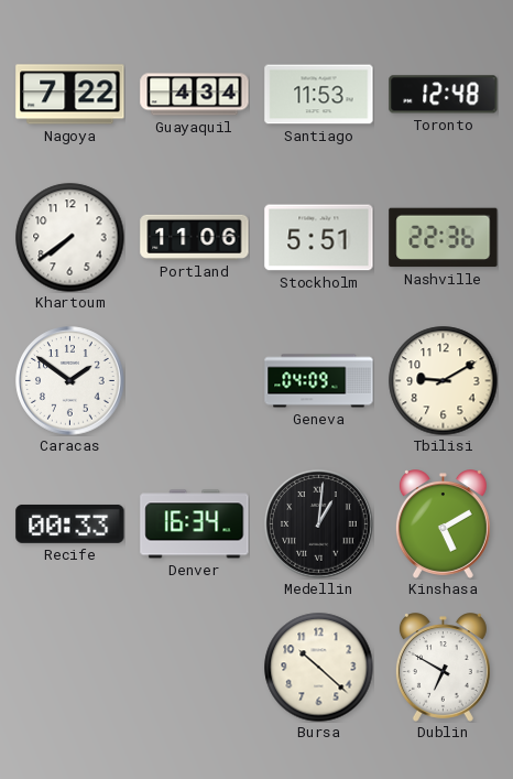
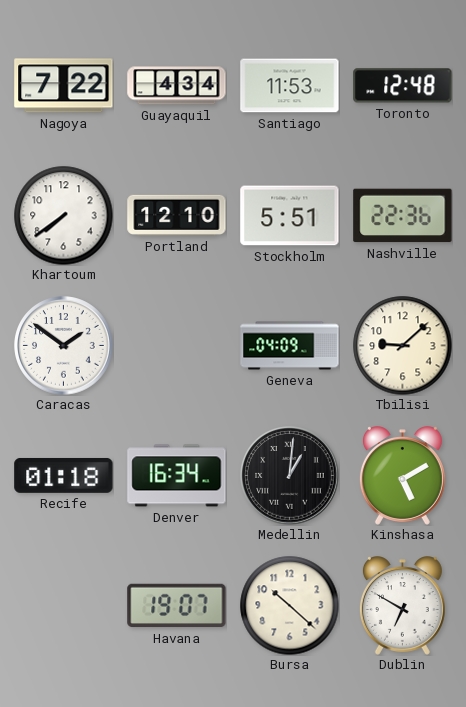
Portland: 11:06 -> 12:10
Tbilisi: 9:10 -> 9:08
Recife: 00:33 -> 01:18
Havana: none -> 19:07
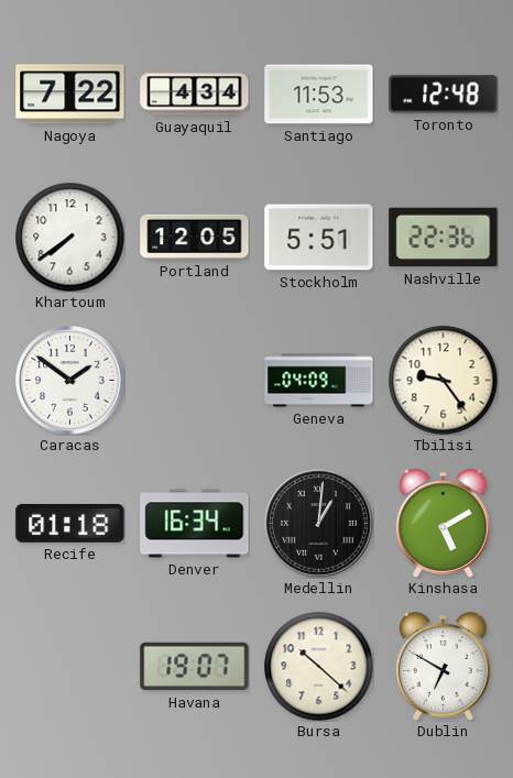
Portland: 12:10 -> 12:05
Tbilisi: 9:08 -> 9:24
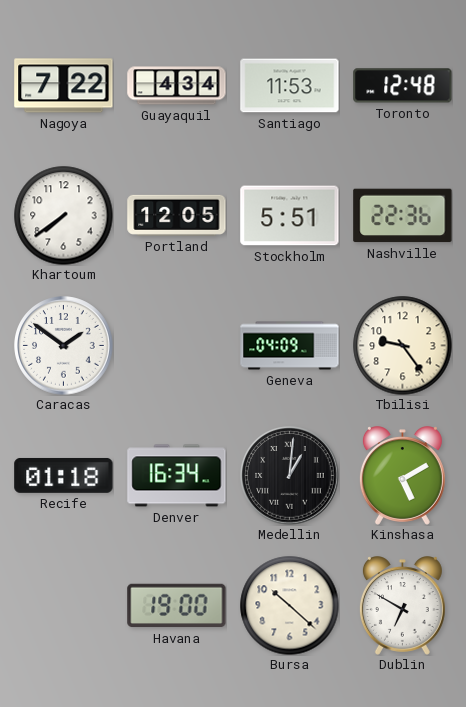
Havana: 19:07 -> 19:00
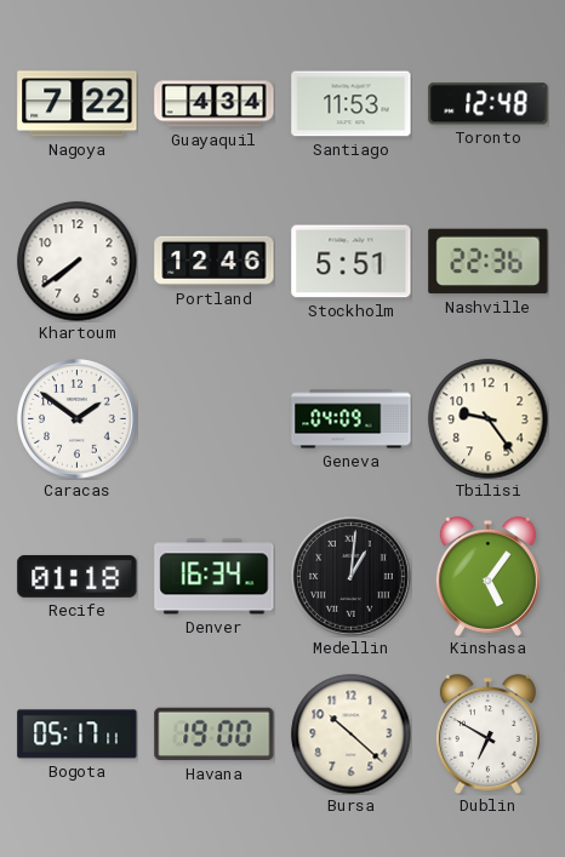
Portland: 12:05 -> 12:46
Kinshasa: 5:10 -> 5:06
Bogota: none -> 05:17
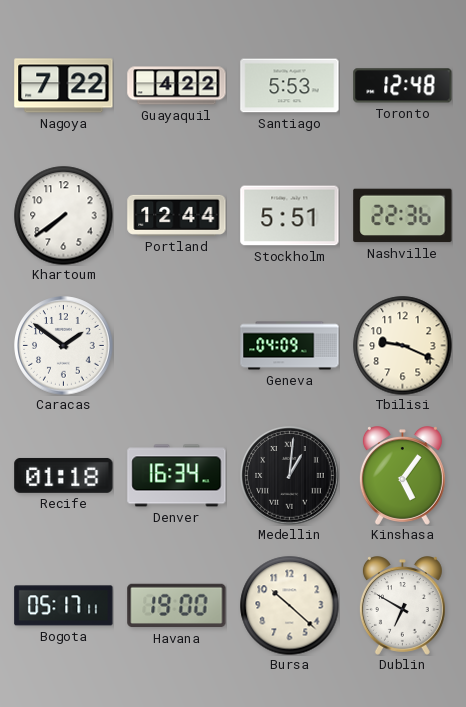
Guayaquil: 4:34 -> 4:22
Santiago: 11:53 -> 5:53
Portland: 12:46 -> 12:44
Tbilisi: 9:24 -> 9:19
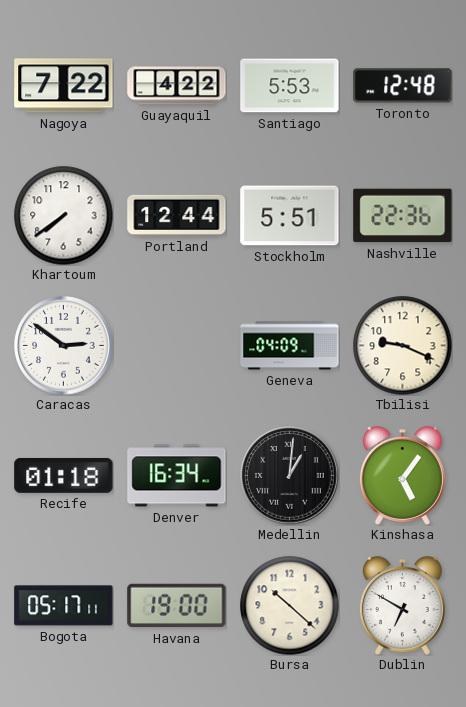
Caracas: 1:51 -> 2:51
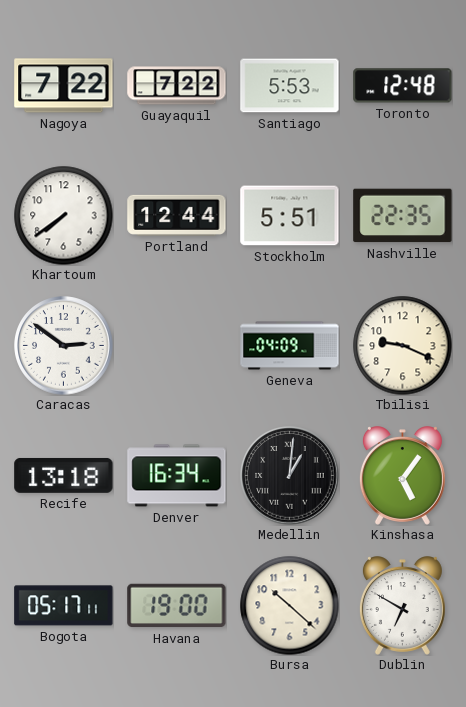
Guayaquil: 4:22 -> 7:22
Nashville: 22:36 -> 22:35
Recife: 01:18 -> 13:18
